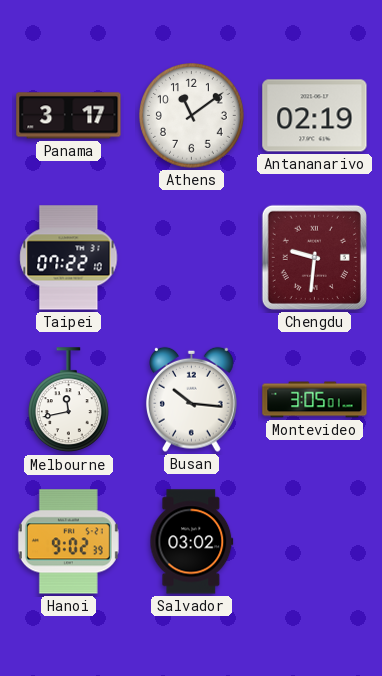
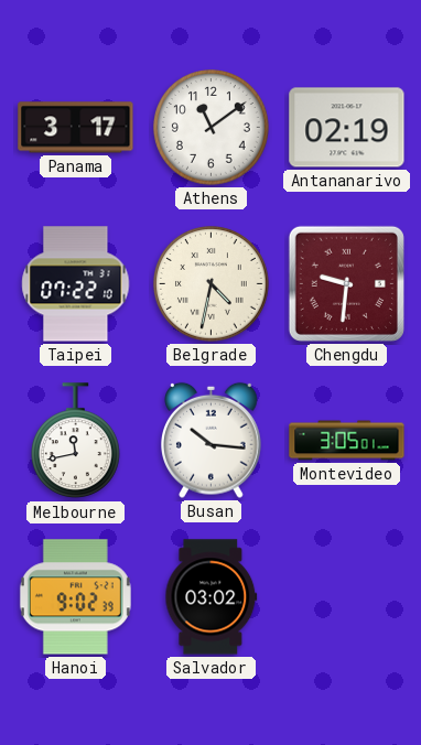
Belgrade: none -> 4:32
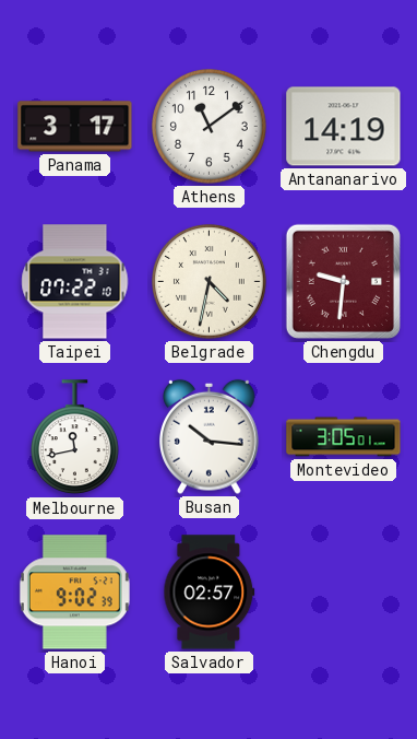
Antananarivo: 02:19 -> 14:19
Salvador: 03:02 -> 02:57
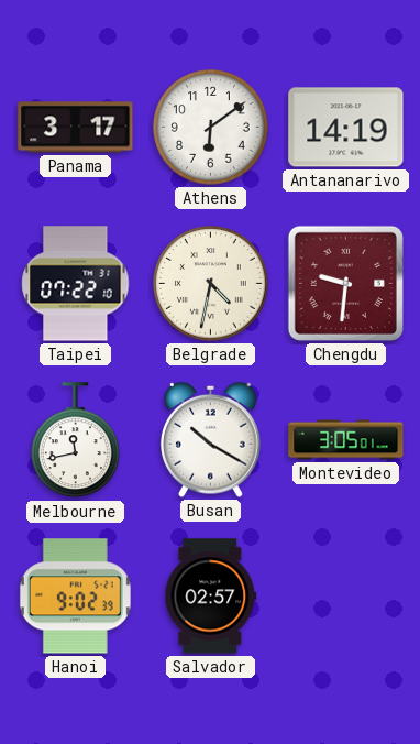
Athens: 11:09 -> 6:09
Busan: 10:16 -> 10:20
